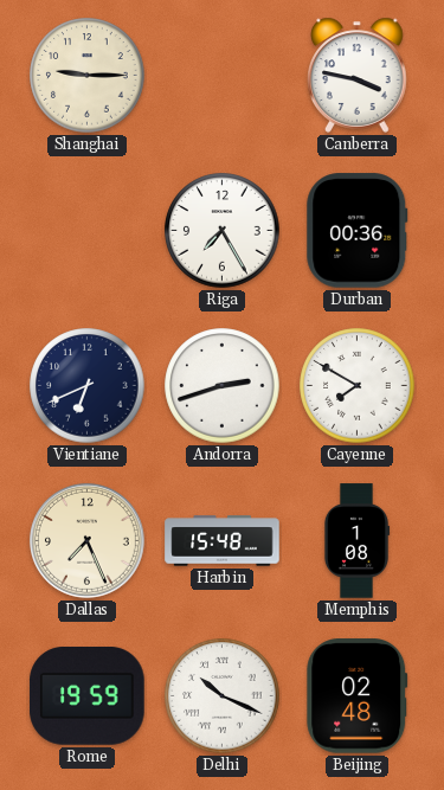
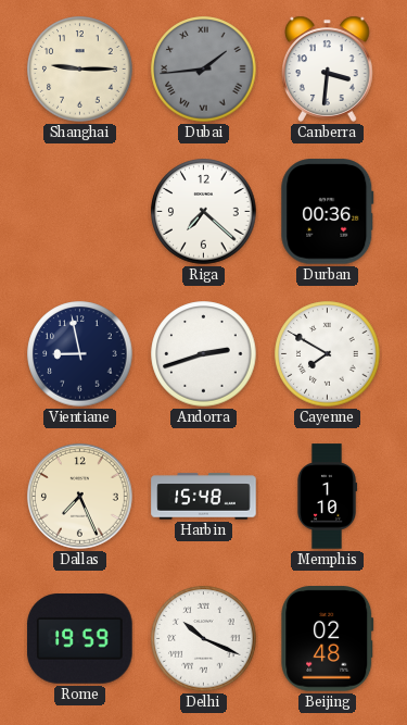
Dubai: none -> 1:44
Canberra: 3:47 -> 3:31
Riga: 7:25 -> 7:22
Vientiane: 6:41 -> 8:58
Memphis: 1:08 -> 1:10
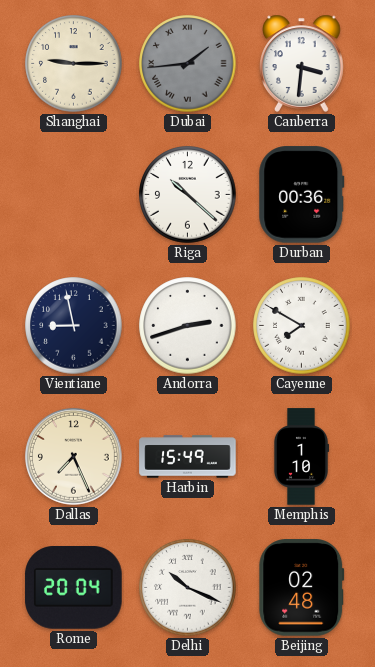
Riga: 7:22 -> 10:22
Harbin: 15:48 -> 15:49
Rome: 19:59 -> 20:04
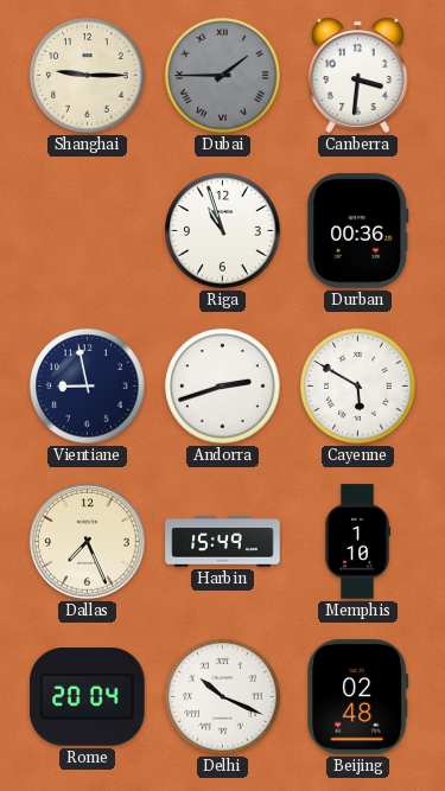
Dubai: 1:44 -> 1:45
Riga: 10:22 -> 10:57
Cayenne: 7:50 -> 5:50
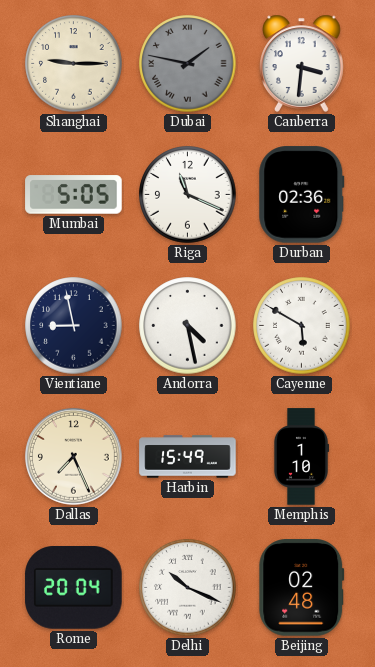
Dubai: 1:45 -> 1:47
Mumbai: none -> 5:05
Riga: 10:57 -> 11:19
Durban: 00:36 -> 02:36
Andorra: 2:42 -> 4:28
